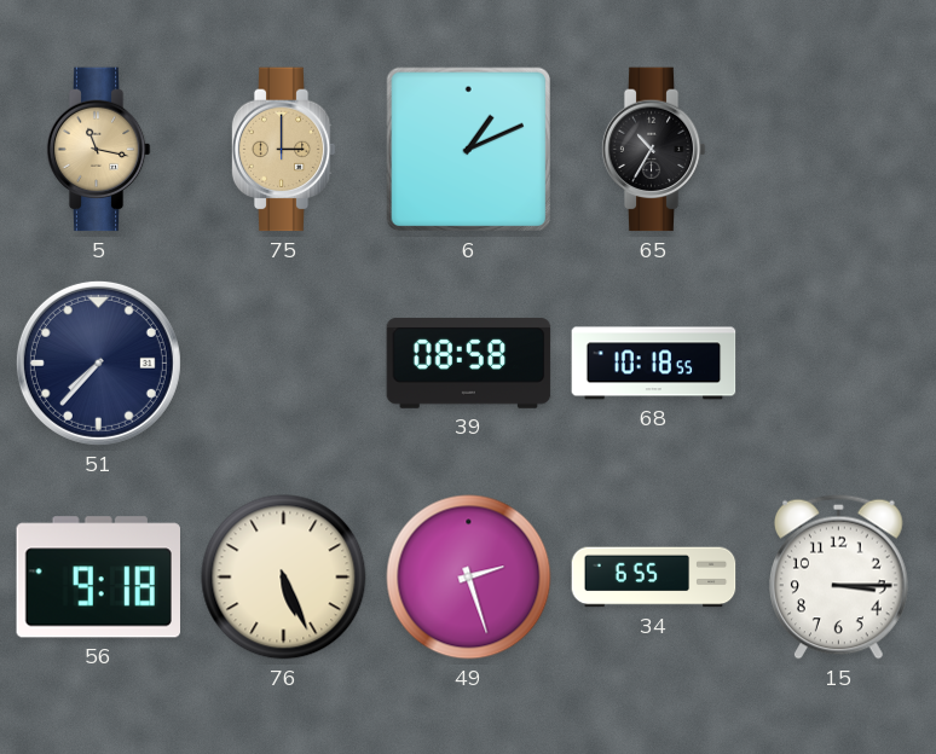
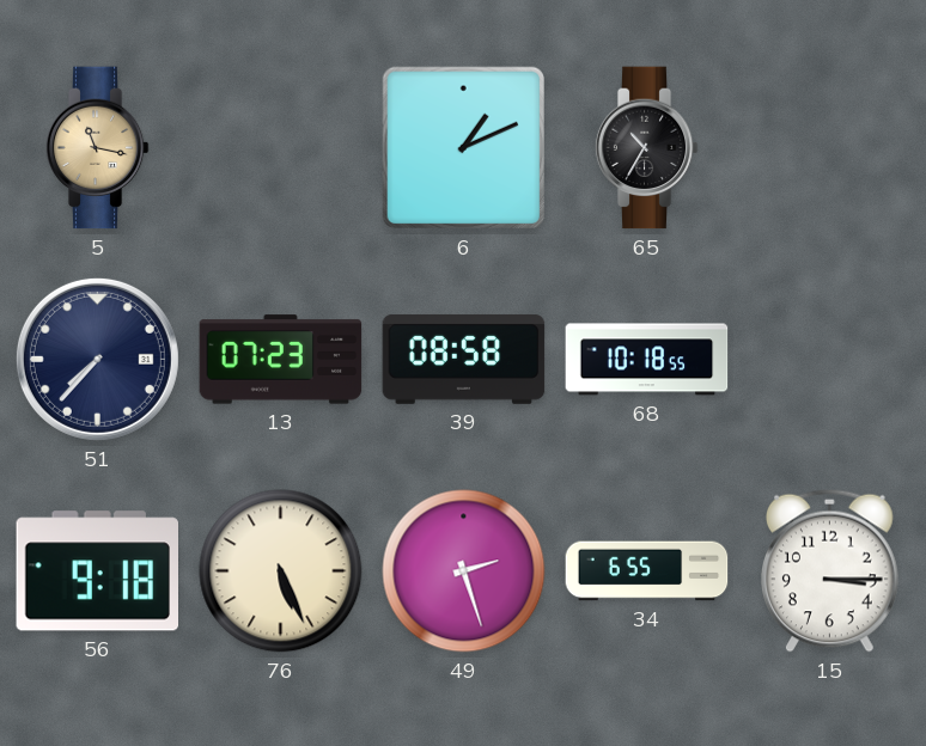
75: 3:00 -> none
13: none -> 07:23
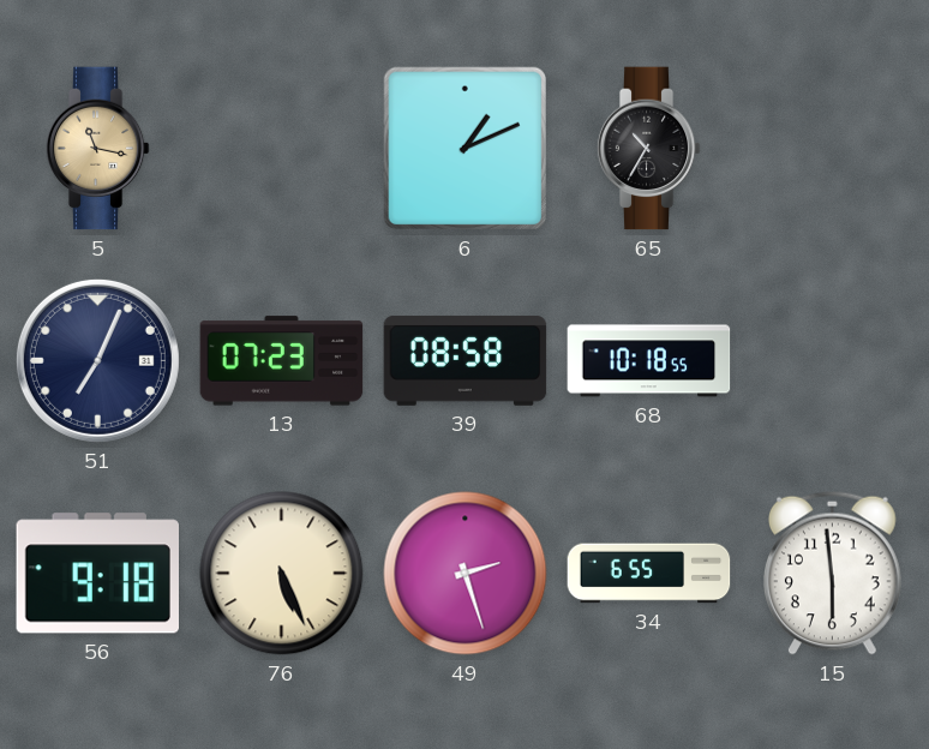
51: 7:37 -> 7:04
15: 3:15 -> 5:59
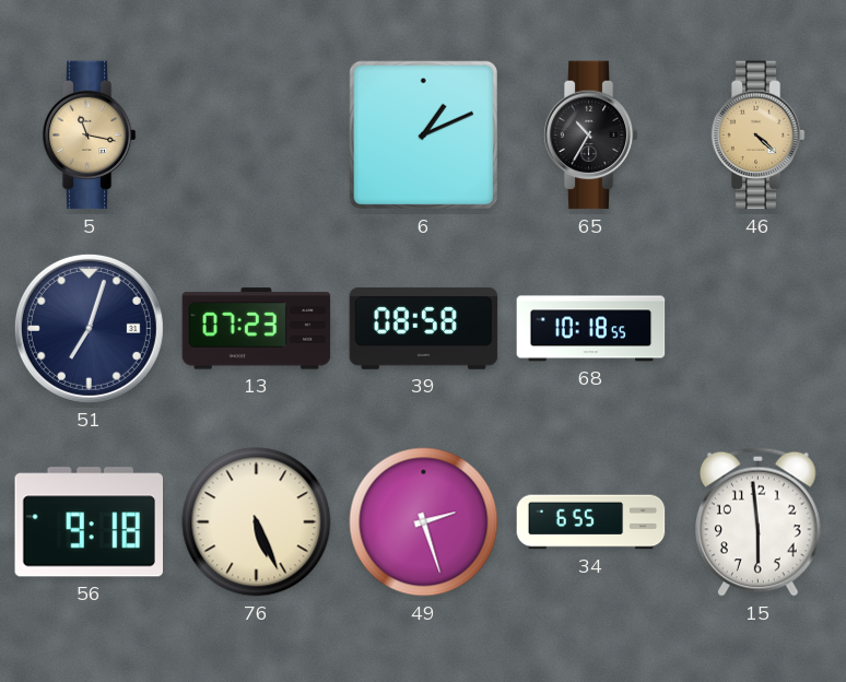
46: none -> 4:22
51: 7:04 -> 7:03
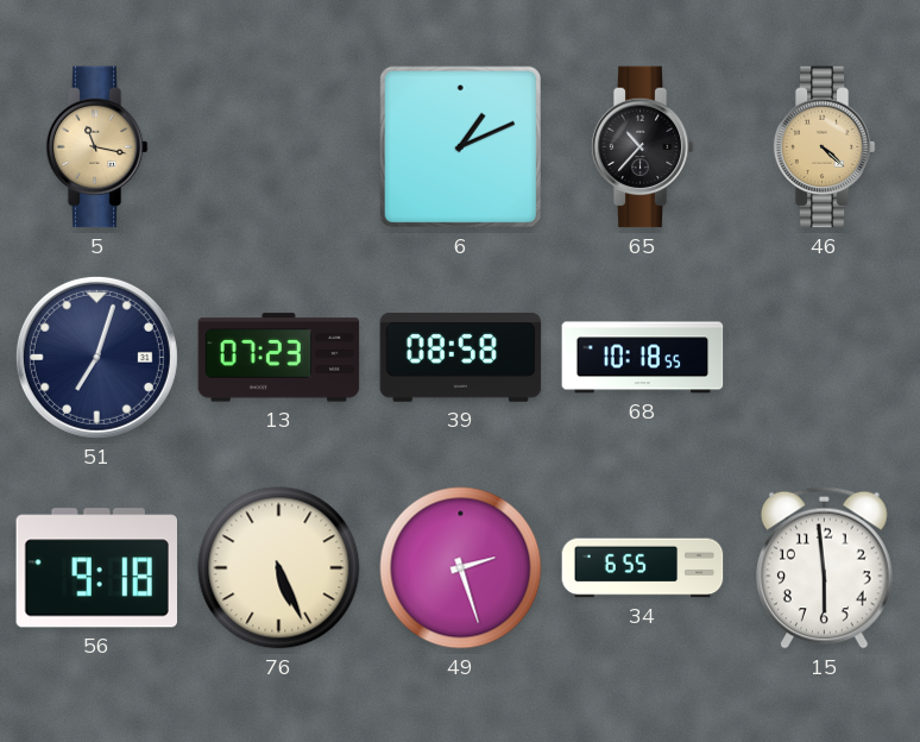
65: 10:35 -> 10:37
